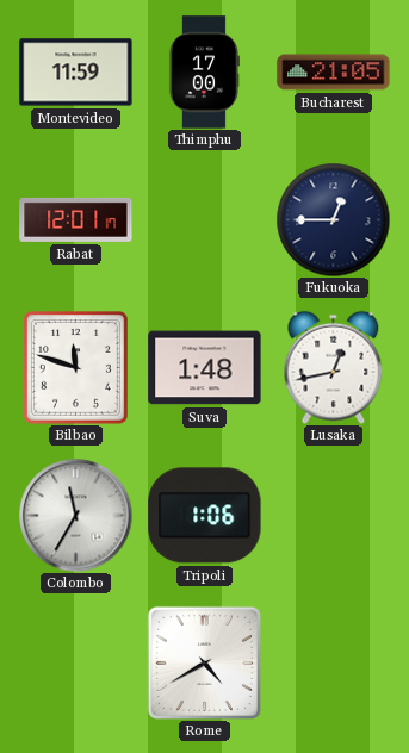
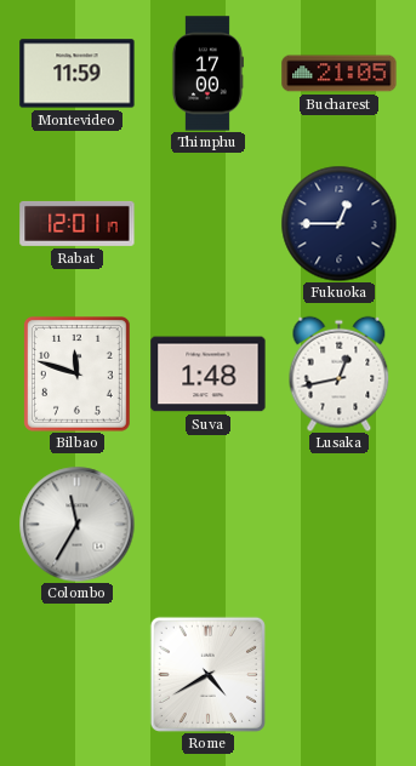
Tripoli: 1:06 -> none
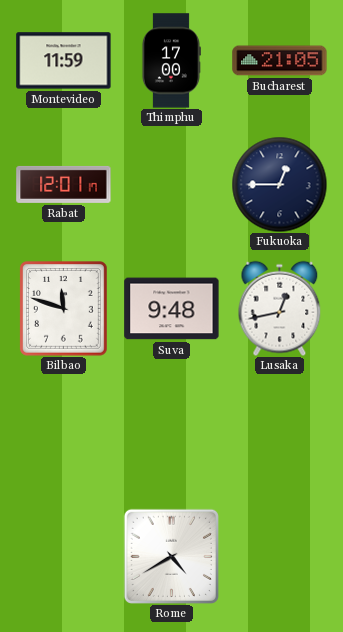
Suva: 1:48 -> 9:48
Colombo: 11:35 -> none
